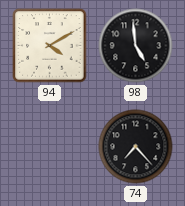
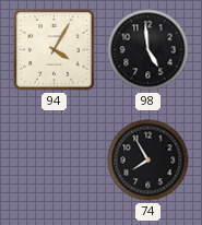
94: 4:10 -> 4:05
74: 7:23 -> 7:55
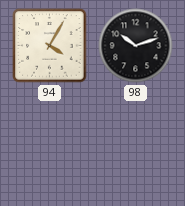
98: 4:59 -> 10:12
74: 7:55 -> none
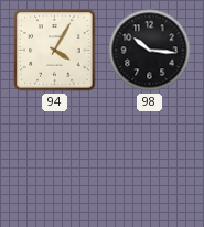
98: 10:12 -> 10:16
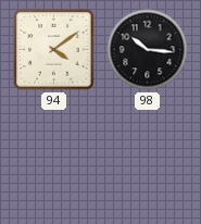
94: 4:05 -> 4:09
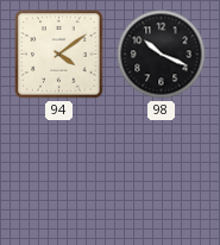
98: 10:16 -> 10:19
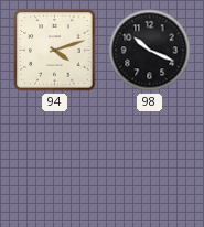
94: 4:09 -> 4:12
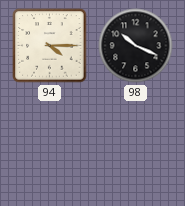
94: 4:12 -> 4:15
